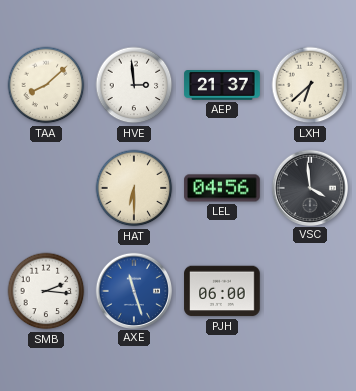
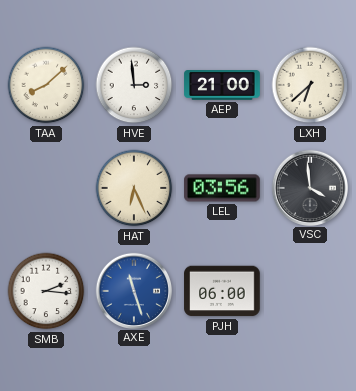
AEP: 21:37 -> 21:00
HAT: 6:30 -> 6:26
LEL: 04:56 -> 03:56
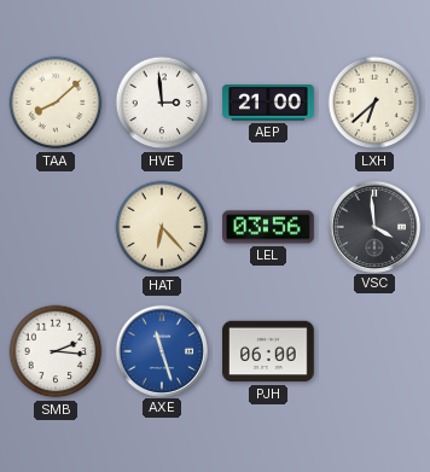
HAT: 6:26 -> 6:23
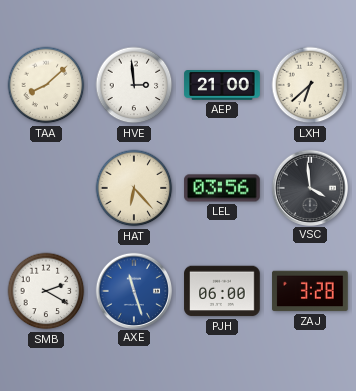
SMB: 2:16 -> 2:20
ZAJ: none -> 3:28
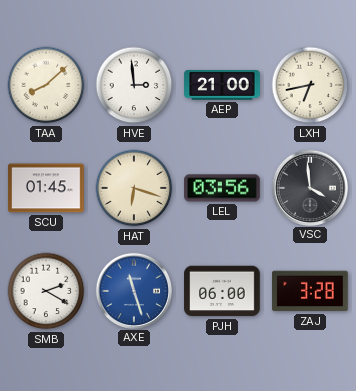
LXH: 6:38 -> 6:43
SCU: none -> 01:45
HAT: 6:23 -> 6:18
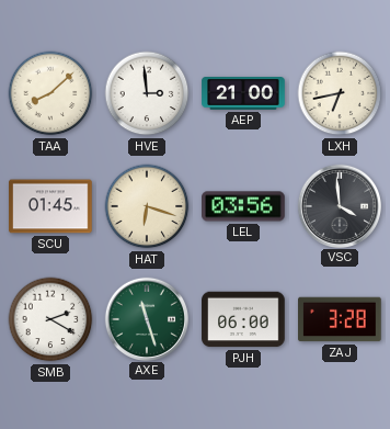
AXE dial: blue -> green
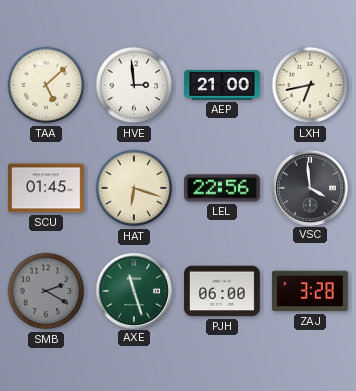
TAA: 8:08 -> 5:08
LEL: 03:56 -> 22:56
SMB dial: white -> grey
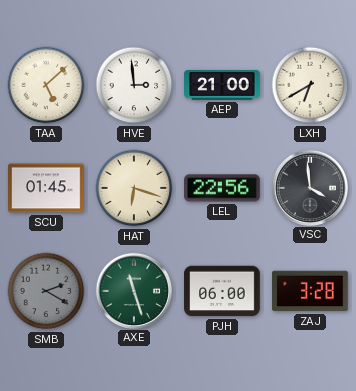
LXH: 6:43 -> 6:40
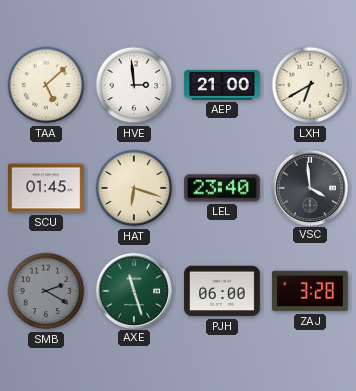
LEL: 22:56 -> 23:40
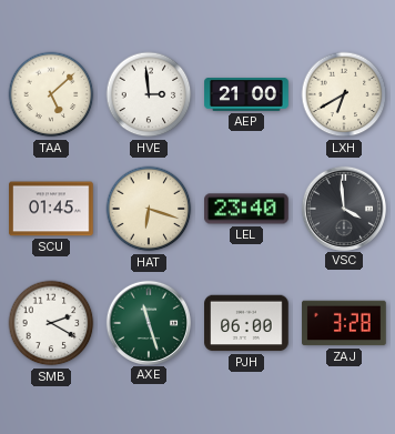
SMB dial: grey -> white
